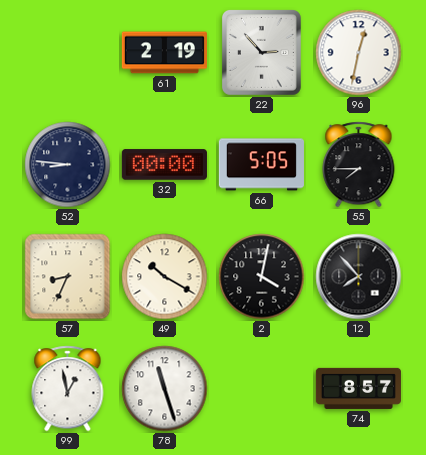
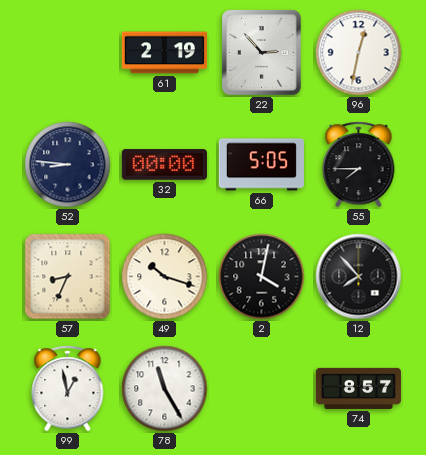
49: 10:20 -> 10:18
78: 11:27 -> 11:25
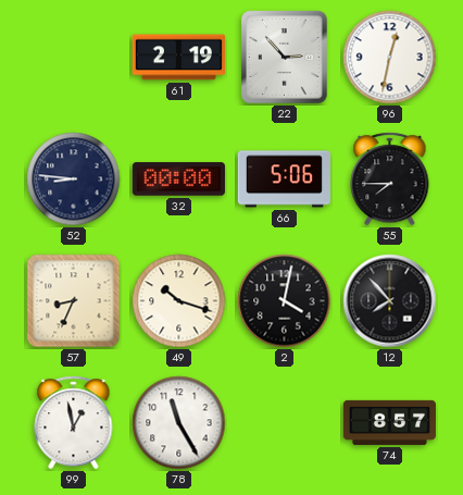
66: 5:05 -> 5:06
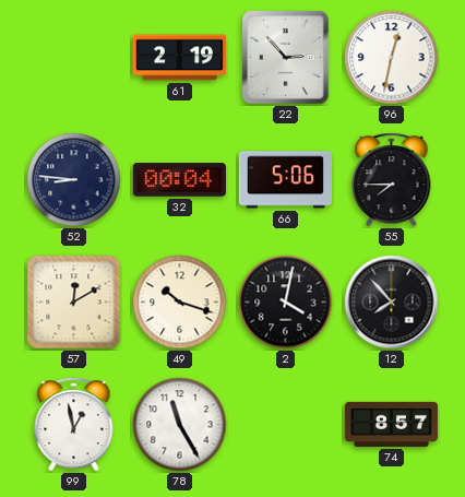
32: 00:00 -> 00:04
57: 8:34 -> 12:10
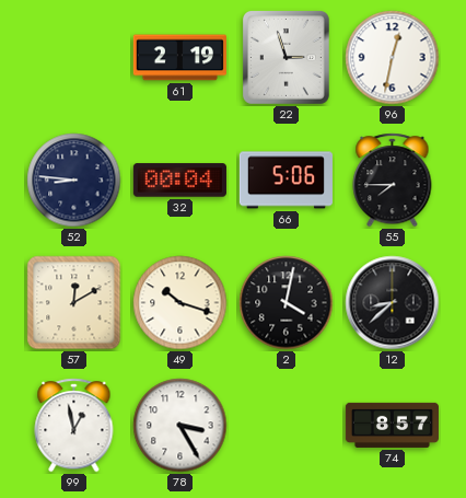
22: 2:53 -> 2:57
12: 7:53 -> 8:38
78: 11:25 -> 3:25
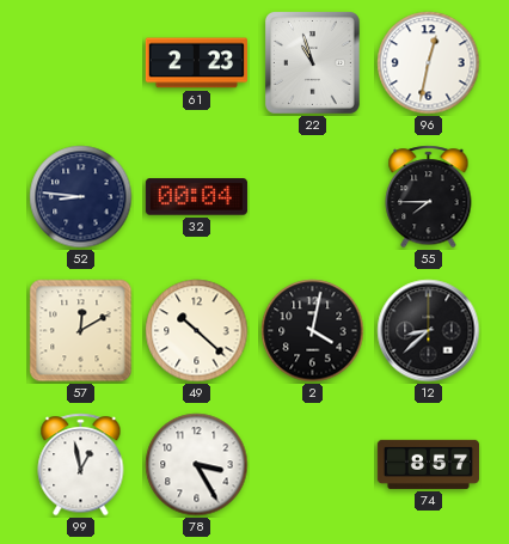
61: 2:19 -> 2:23
22: 2:57 -> 10:57
66: 5:06 -> none
49: 10:18 -> 10:22
